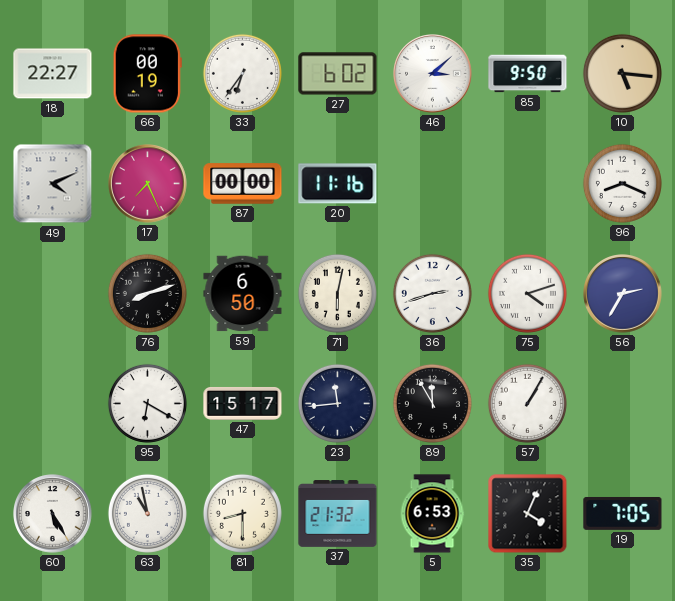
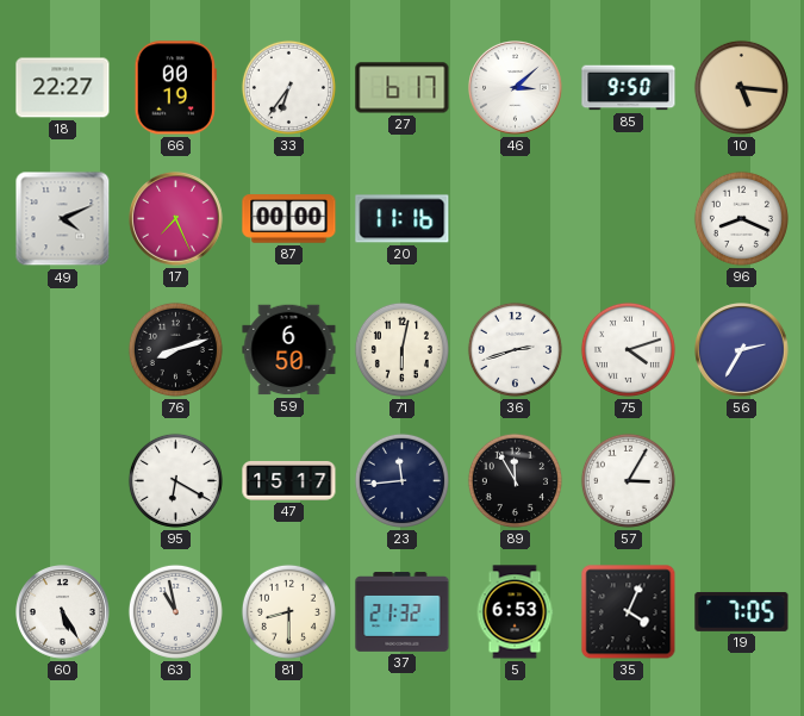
27: 6:02 -> 6:17
57: 1:05 -> 3:05
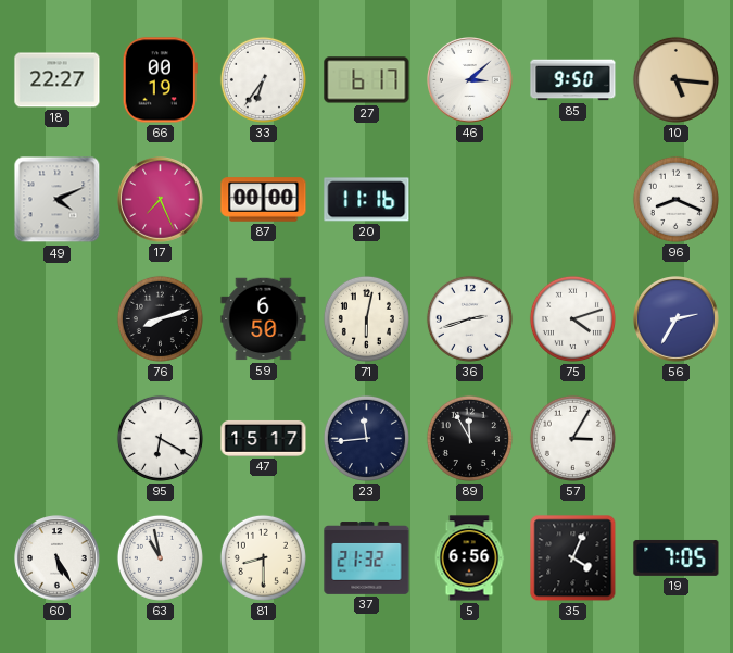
5: 6:53 -> 6:56
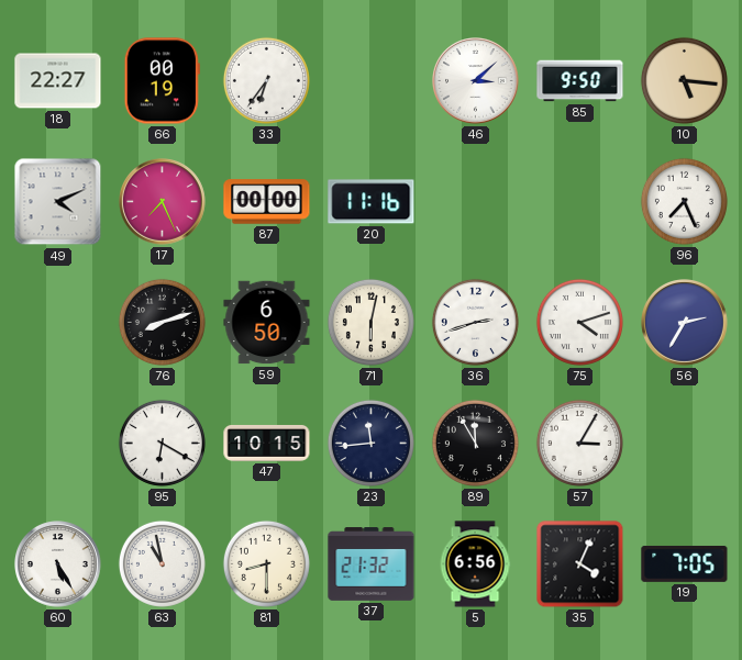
27: 6:17 -> none
96: 8:19 -> 7:26
47: 15:17 -> 10:15
